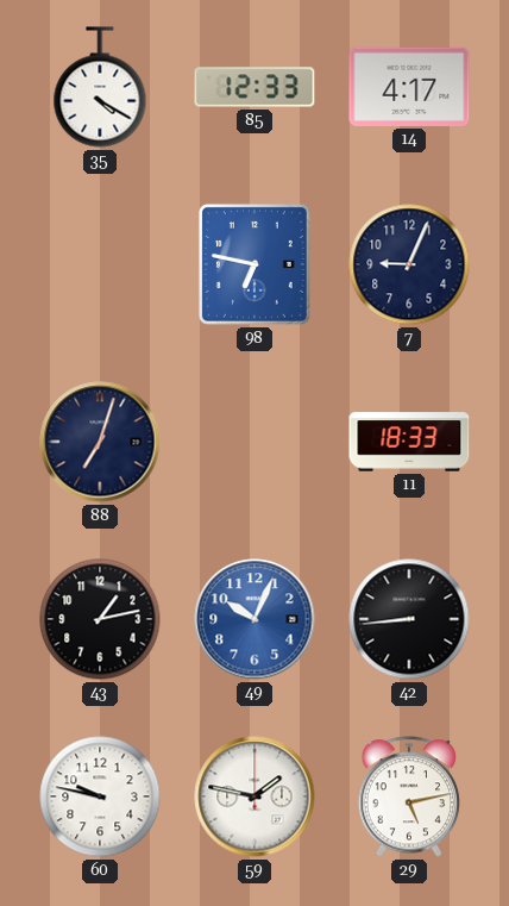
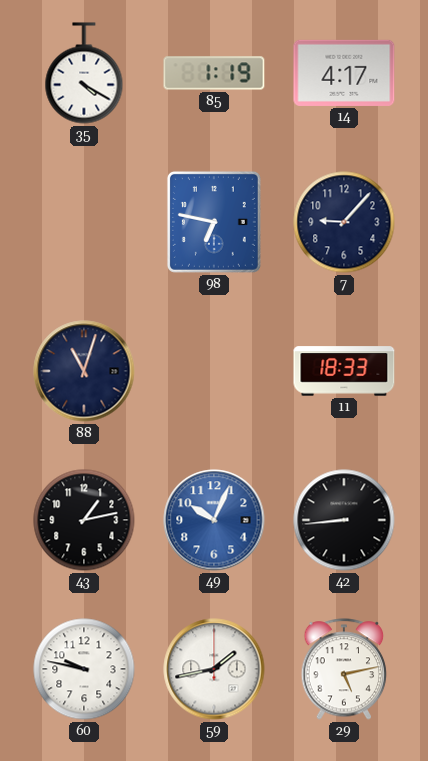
85: 12:33 -> 1:19
7: 9:04 -> 9:07
88: 7:03 -> 11:03
59: 1:47 -> 1:43
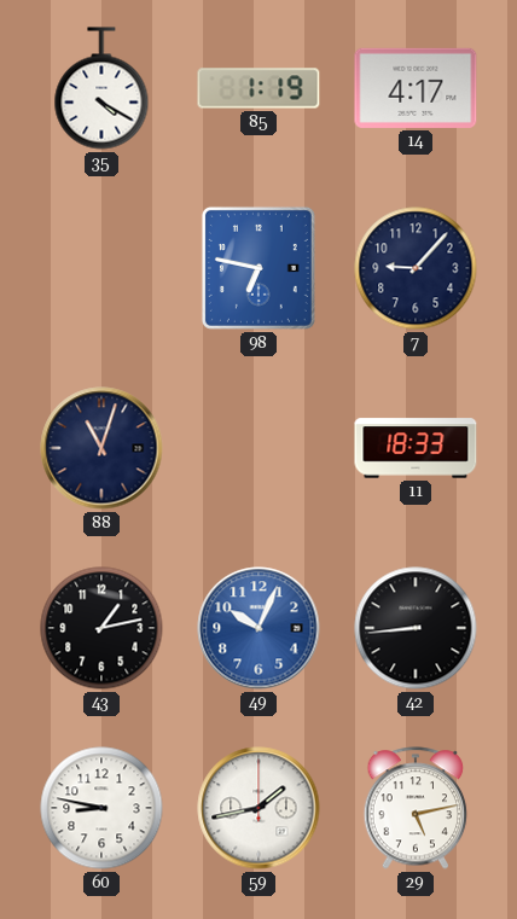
60: 9:47 -> 8:47
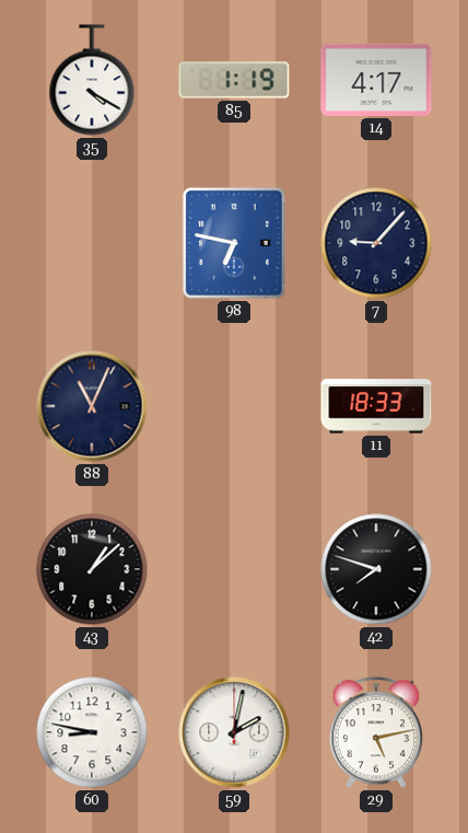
88: 11:03 -> 11:04
43: 1:13 -> 1:08
49: 10:04 -> none
42: 8:44 -> 7:48
59: 1:43 -> 2:02
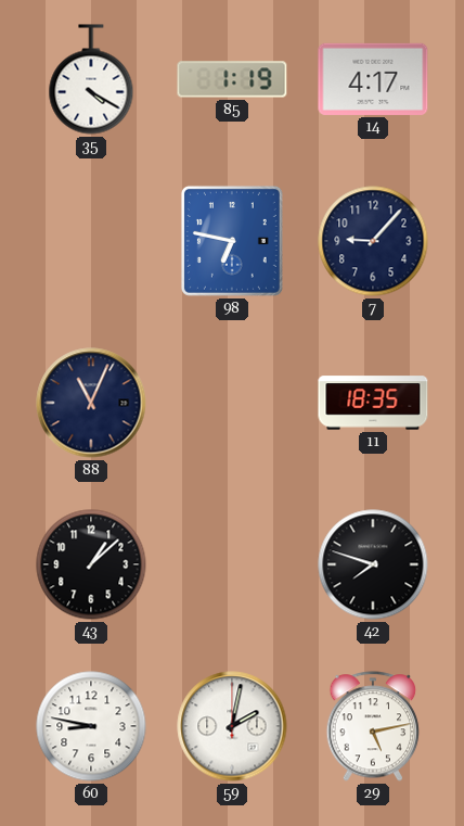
11: 18:33 -> 18:35
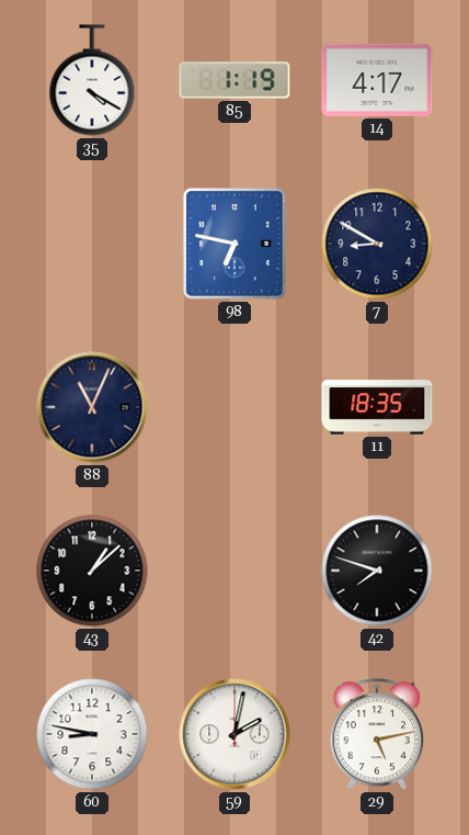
7: 9:07 -> 8:50
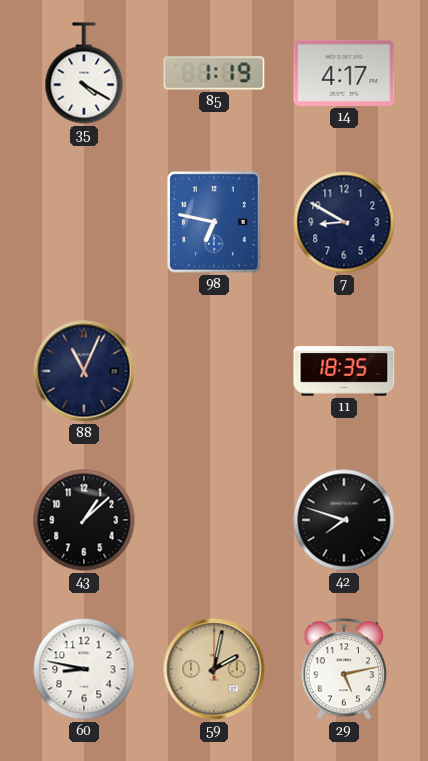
59 dial: white -> champagne
